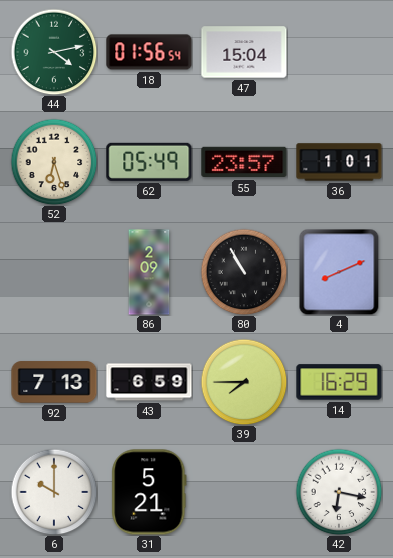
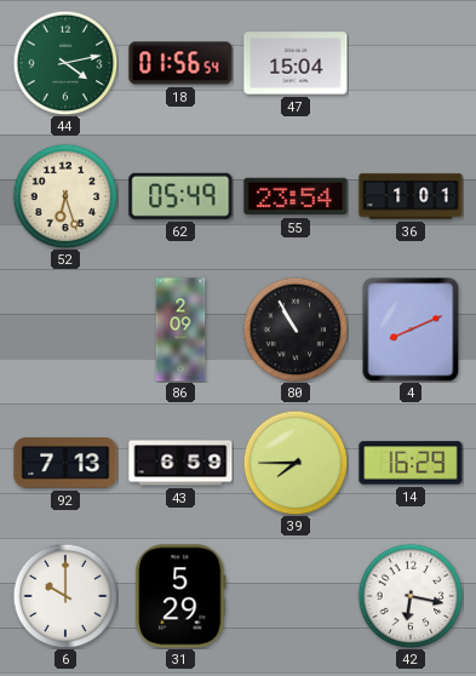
55: 23:57 -> 23:54
31: 5:21 -> 5:29
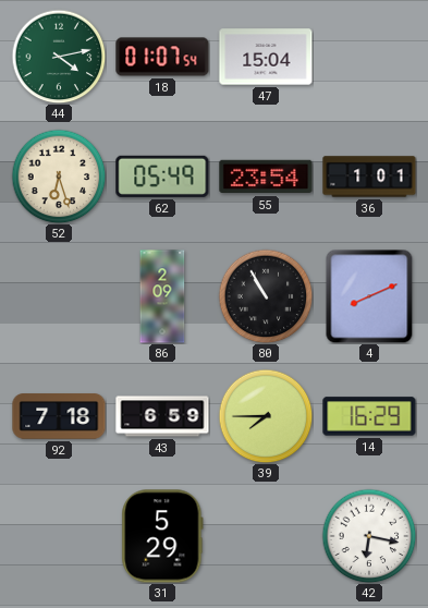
18: 01:56 -> 01:07
92: 7:13 -> 7:18
6: 10:00 -> none
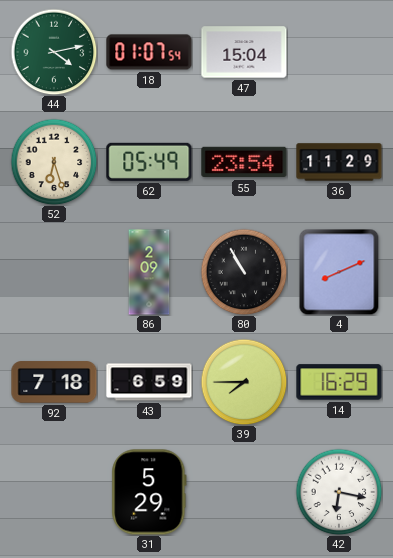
36: 1:01 -> 11:29
